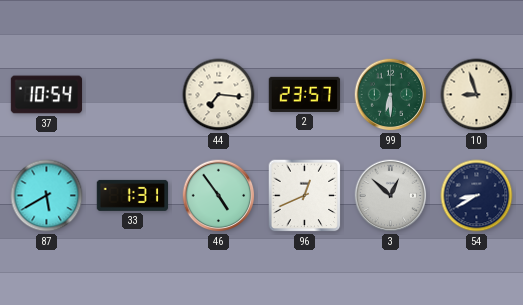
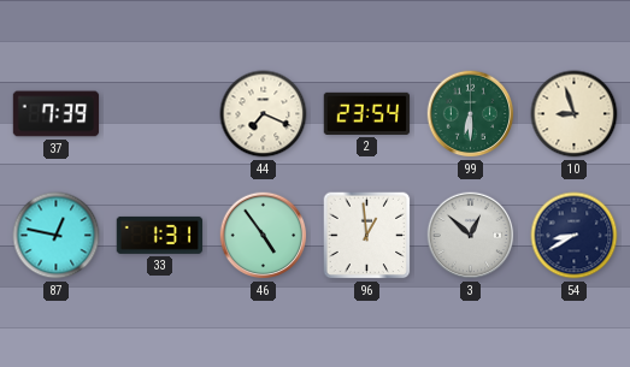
37: 10:54 -> 7:39
44: 7:16 -> 7:19
2: 23:57 -> 23:54
87: 5:40 -> 12:47
96: 12:41 -> 12:59
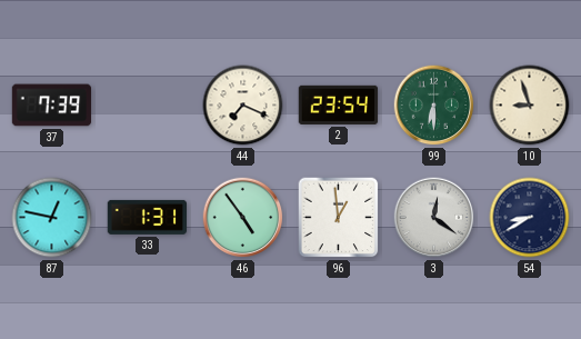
3: 12:52 -> 12:21
